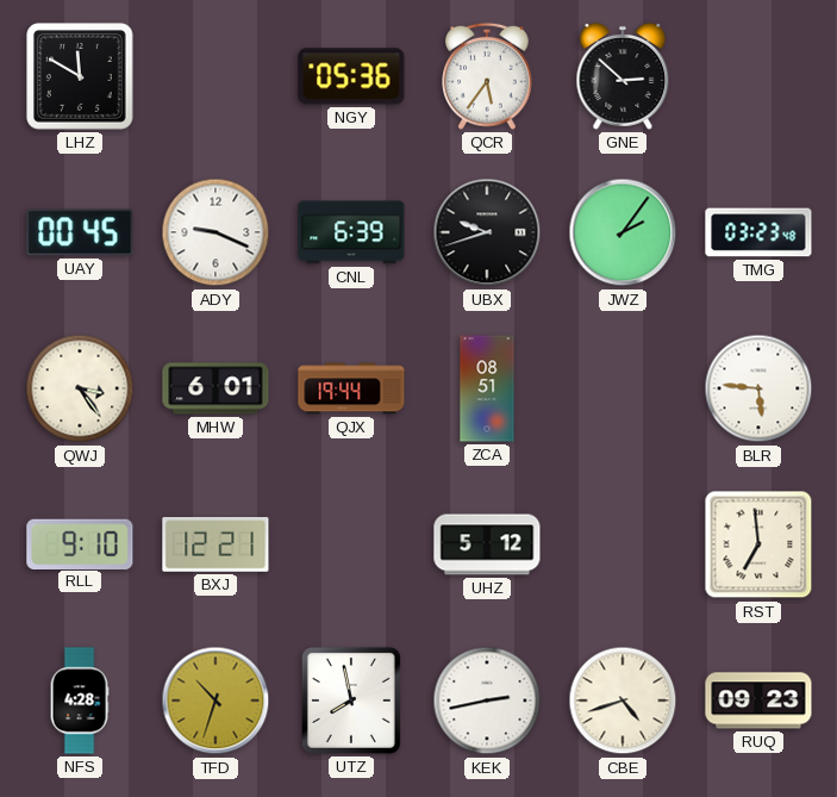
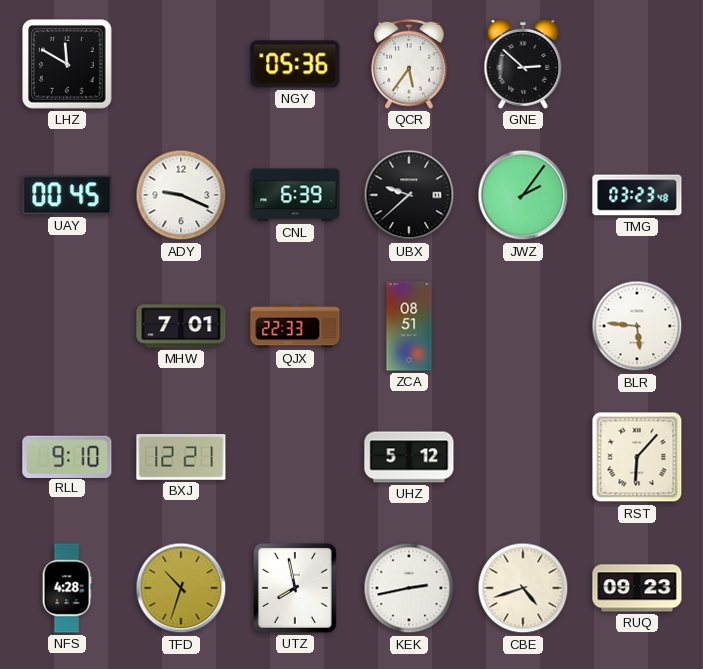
UBX: 9:42 -> 9:38
QWJ: 3:24 -> none
MHW: 6:01 -> 7:01
QJX: 19:44 -> 22:33
RST: 6:59 -> 6:07
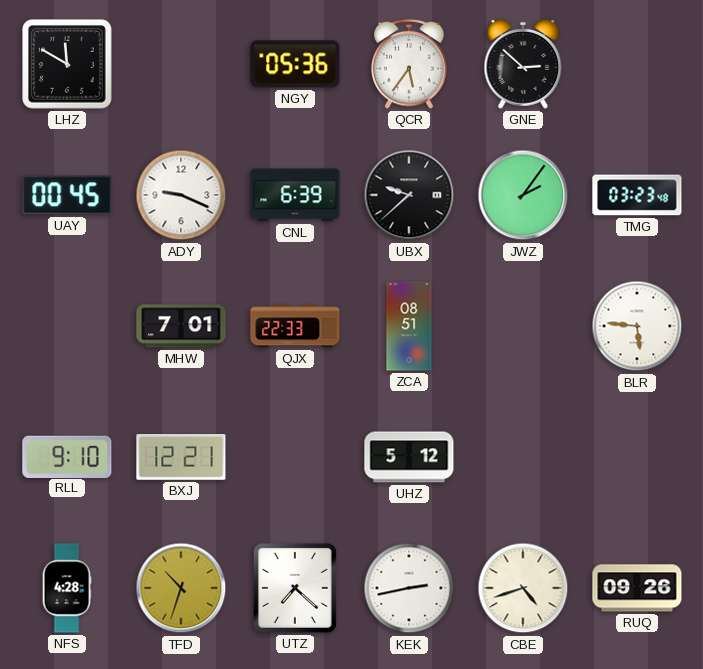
RST: 6:07 -> none
UTZ: 7:58 -> 7:22
RUQ: 09:23 -> 09:26
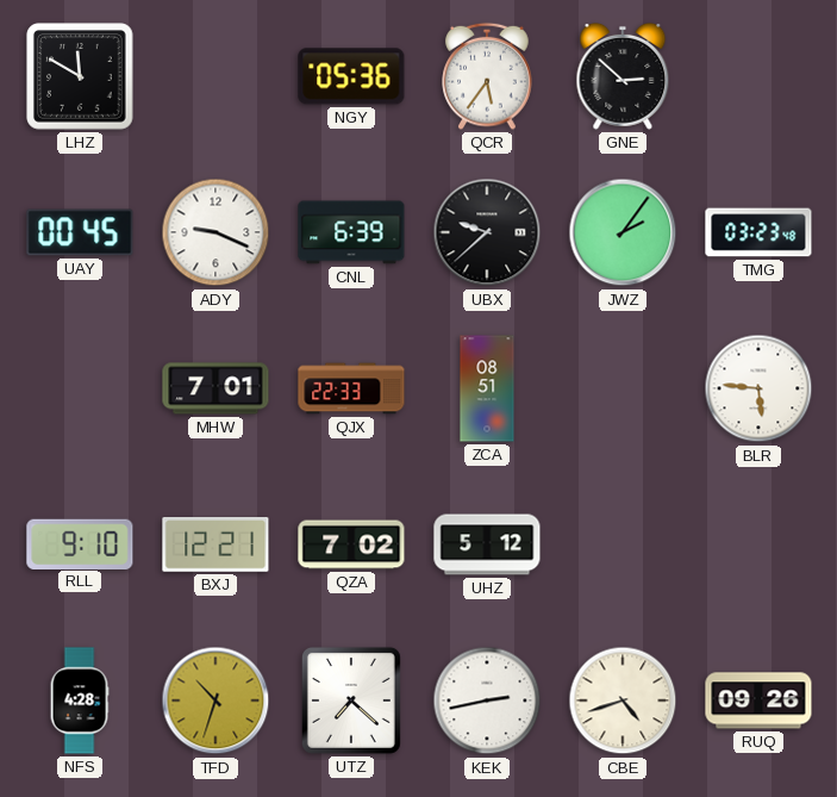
QZA: none -> 7:02
